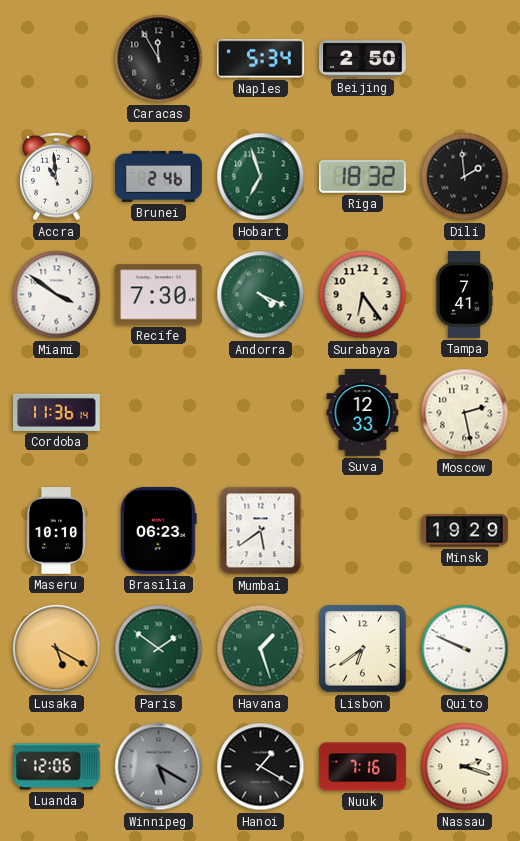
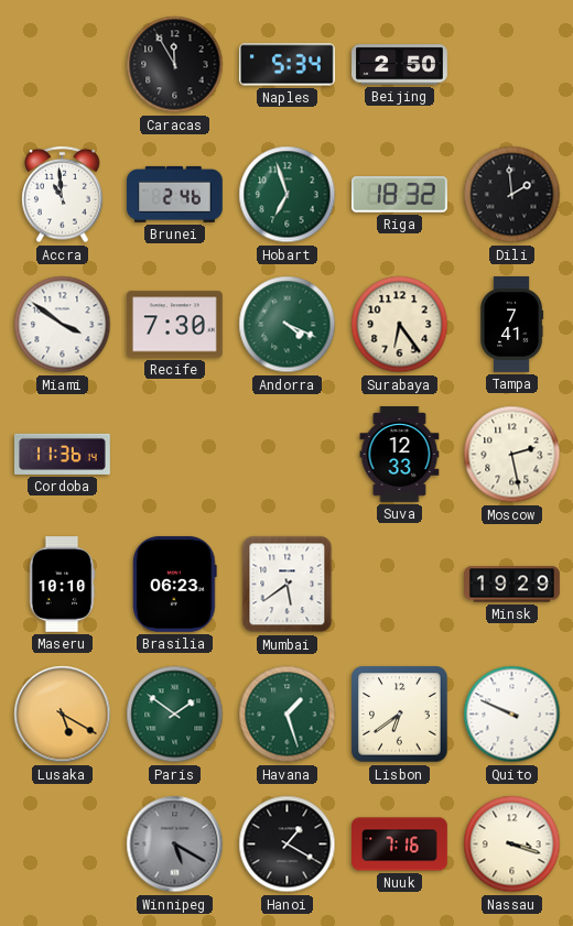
Luanda: 12:06 -> none
Nassau: 2:18 -> 3:18
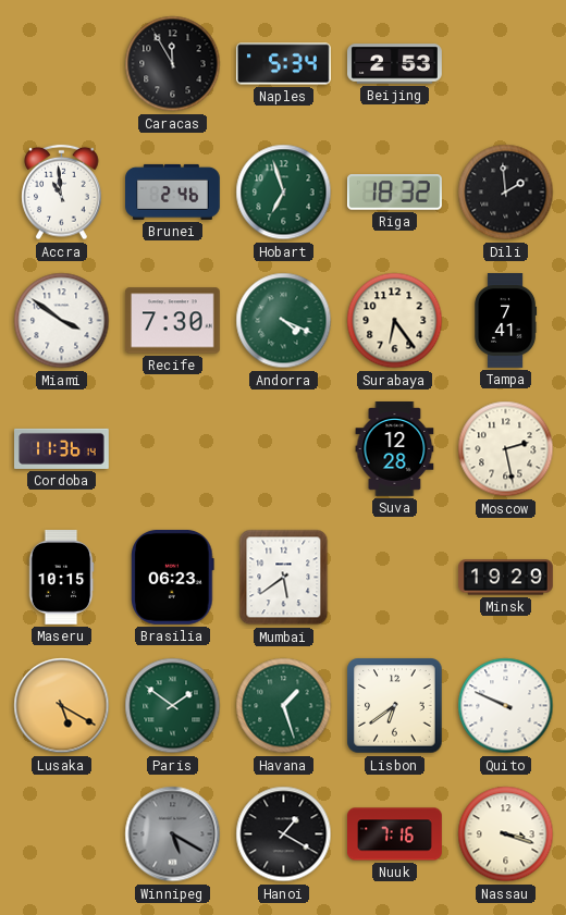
Beijing: 2:50 -> 2:53
Suva: 12:33 -> 12:28
Maseru: 10:10 -> 10:15
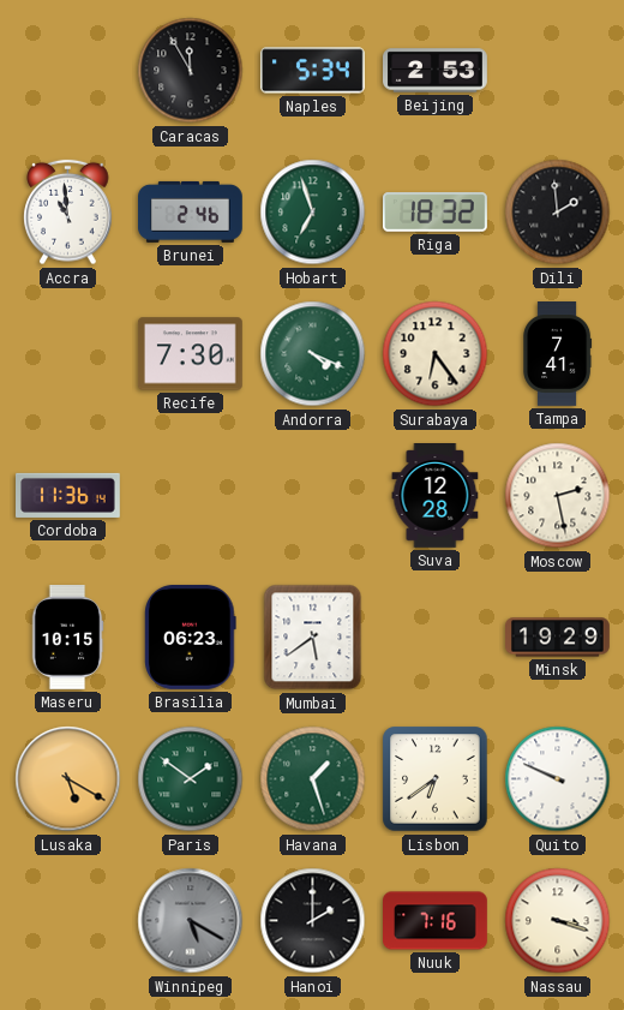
Miami: 3:51 -> none
Hanoi: 1:20 -> 2:00
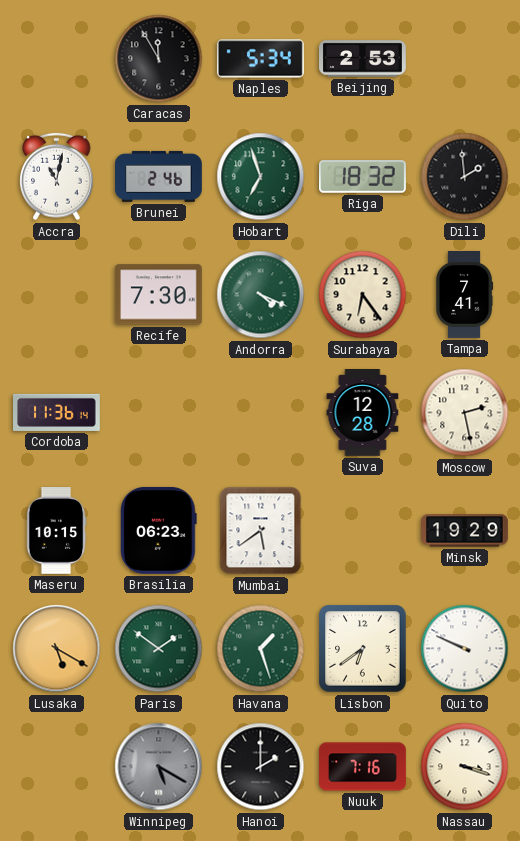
Accra: 10:59 -> 11:02
